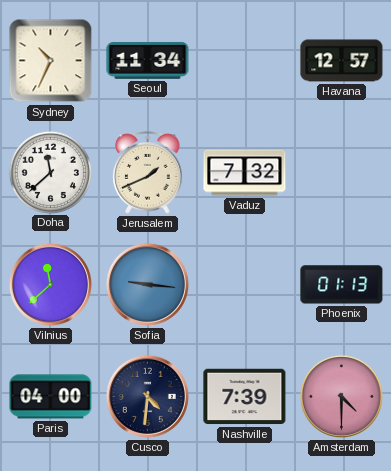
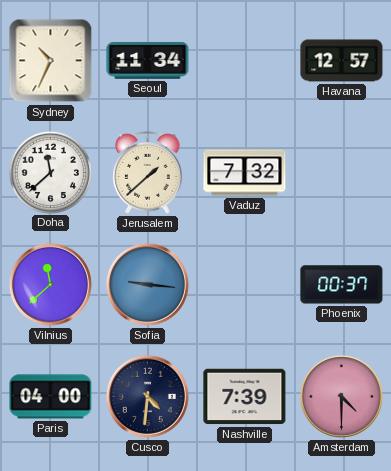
Jerusalem: 1:41 -> 1:38
Phoenix: 01:13 -> 00:37
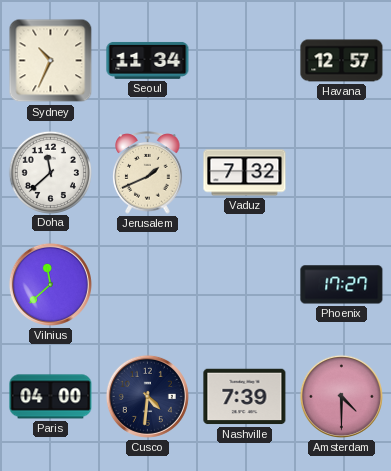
Jerusalem: 1:38 -> 1:41
Sofia: 9:16 -> none
Phoenix: 00:37 -> 17:27
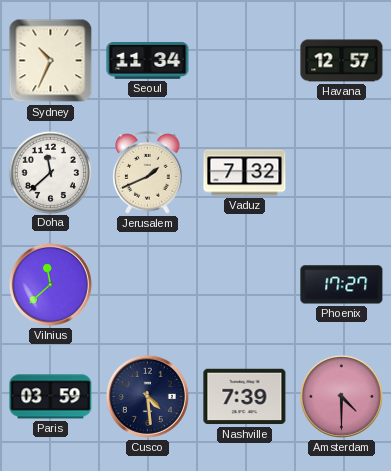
Paris: 04:00 -> 03:59
Cusco: 4:31 -> 4:29
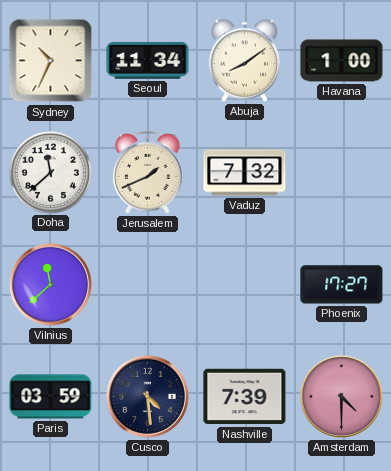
Abuja: none -> 8:09
Havana: 12:57 -> 1:00
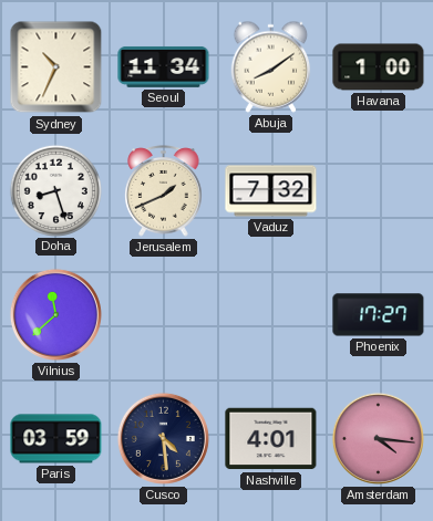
Doha: 11:38 -> 8:27
Nashville: 7:39 -> 4:01
Amsterdam: 4:30 -> 4:16
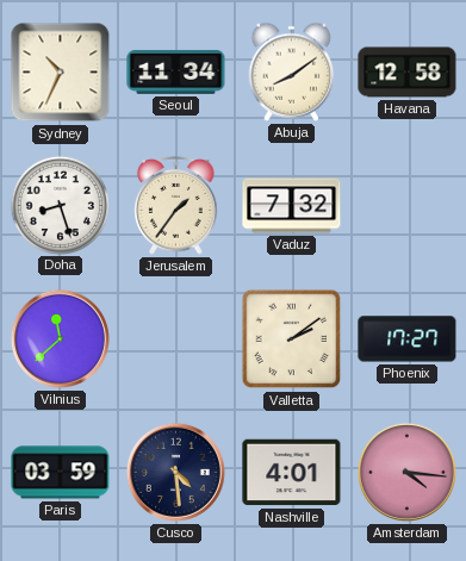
Havana: 1:00 -> 12:58
Jerusalem: 1:41 -> 1:36
Valletta: none -> 2:09
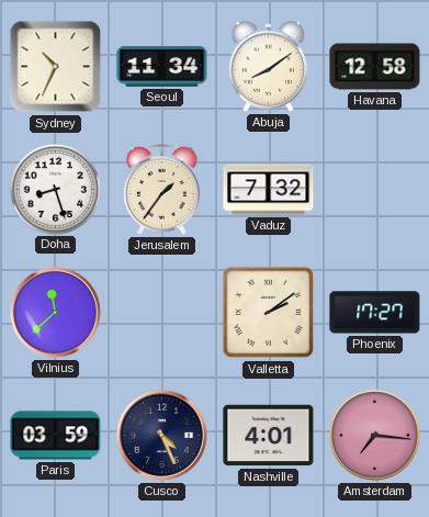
Cusco: 4:29 -> 4:26
Amsterdam: 4:16 -> 7:16
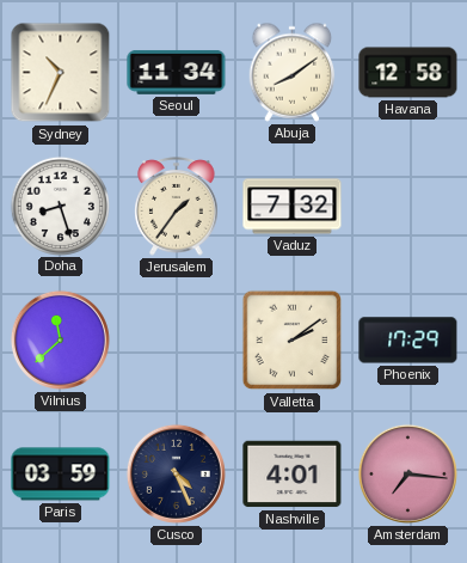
Phoenix: 17:27 -> 17:29
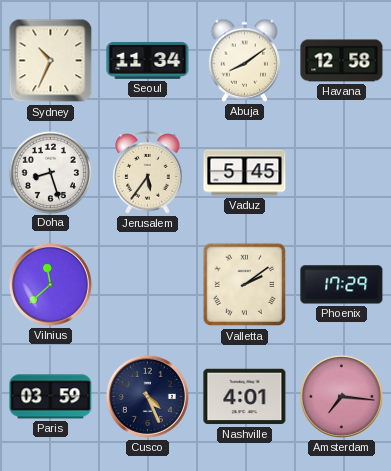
Jerusalem: 1:36 -> 5:36
Vaduz: 7:32 -> 5:45
